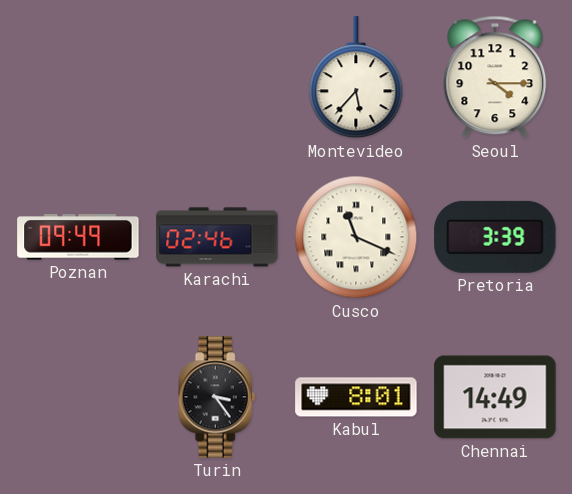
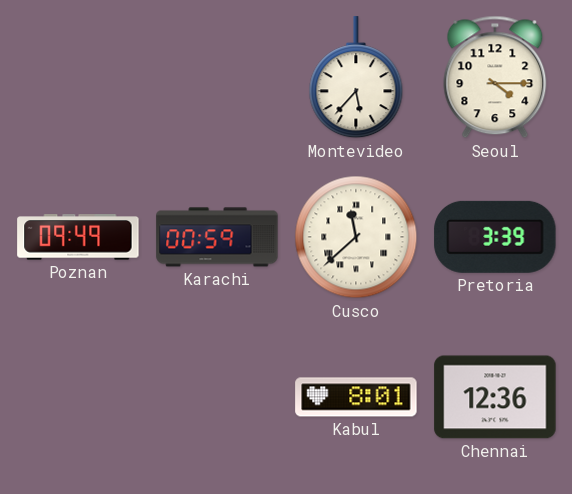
Karachi: 02:46 -> 00:59
Cusco: 11:19 -> 11:38
Turin: 3:24 -> none
Chennai: 14:49 -> 12:36
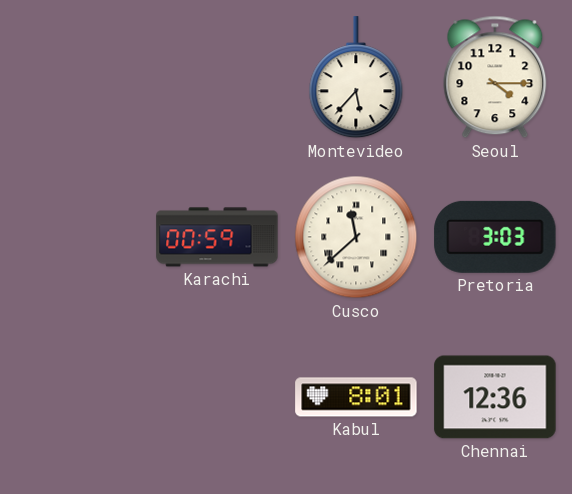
Poznan: 09:49 -> none
Pretoria: 3:39 -> 3:03
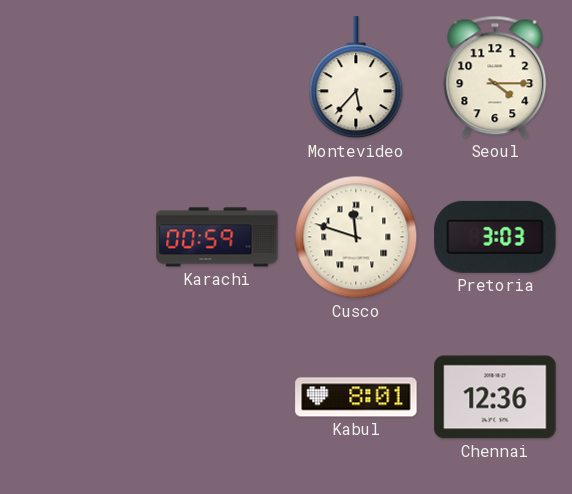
Cusco: 11:38 -> 11:48
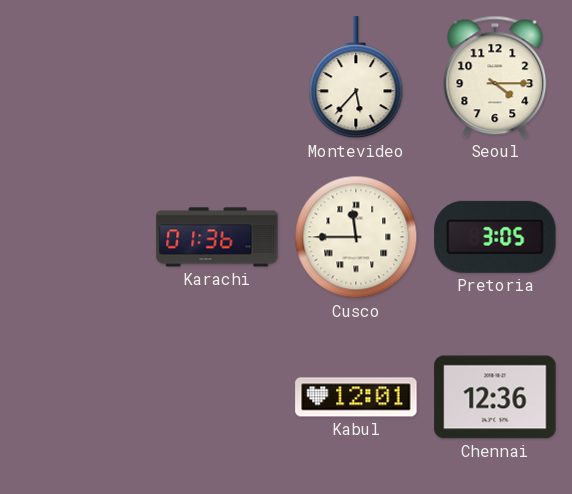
Karachi: 00:59 -> 01:36
Cusco: 11:48 -> 11:45
Pretoria: 3:03 -> 3:05
Kabul: 8:01 -> 12:01
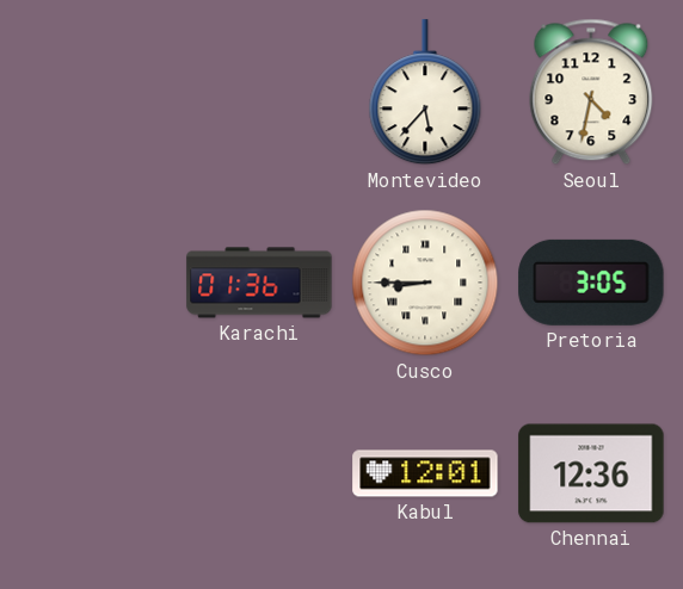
Seoul: 4:15 -> 4:32
Cusco: 11:45 -> 8:45
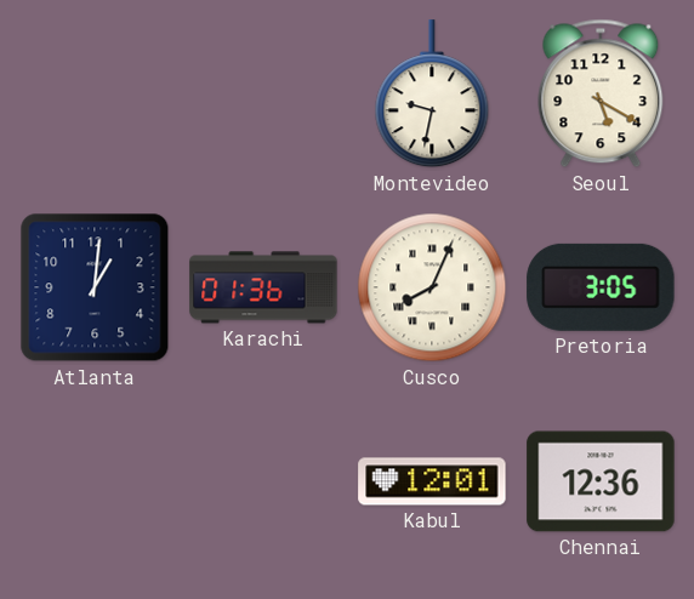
Montevideo: 5:37 -> 9:32
Seoul: 4:32 -> 5:20
Atlanta: none -> 1:01
Cusco: 8:45 -> 8:04
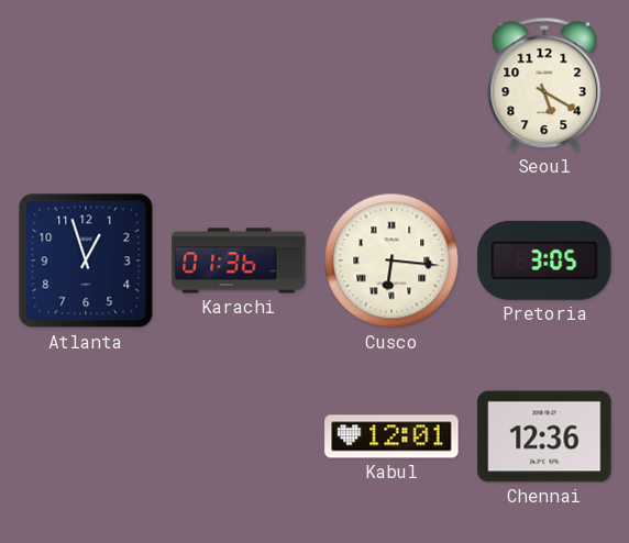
Montevideo: 9:32 -> none
Atlanta: 1:01 -> 12:57
Cusco: 8:04 -> 6:16
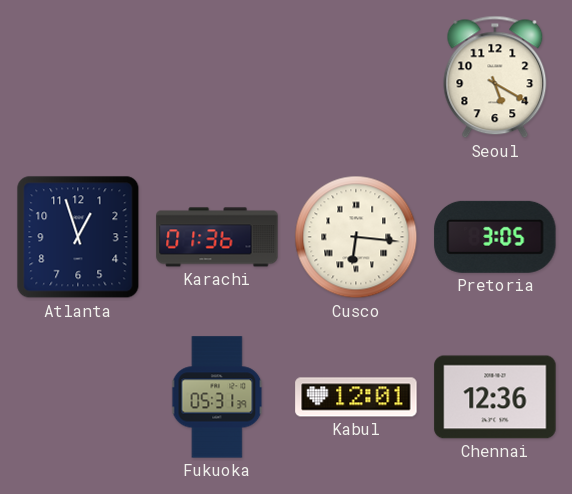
Fukuoka: none -> 05:31
